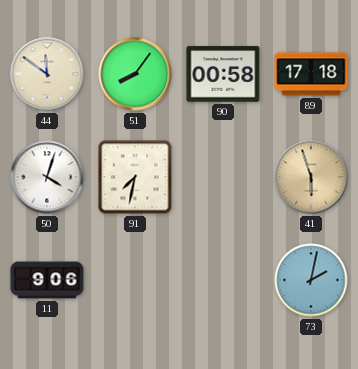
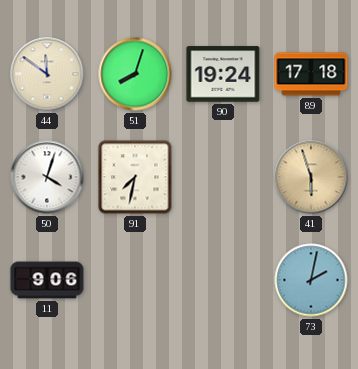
51: 8:06 -> 8:03
90: 00:58 -> 19:24
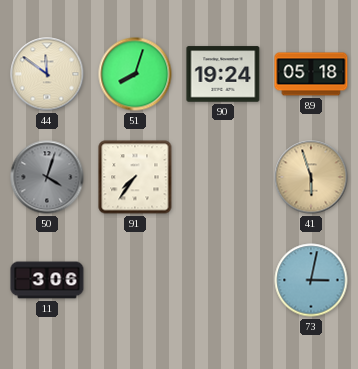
89: 17:18 -> 05:18
50 dial: white -> grey
91: 7:32 -> 7:36
11: 9:06 -> 3:06
73: 2:02 -> 3:02
